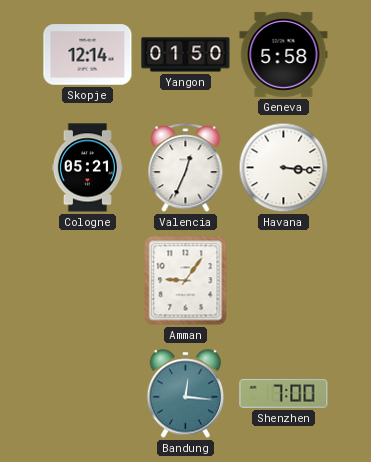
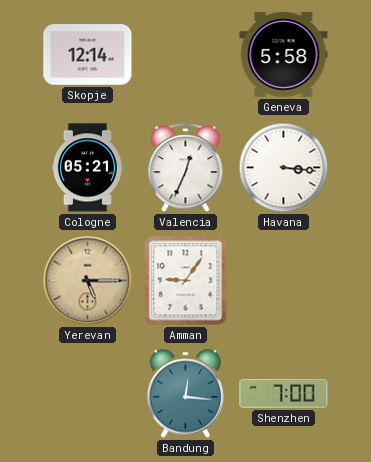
Yangon: 01:50 -> none
Yerevan: none -> 5:15
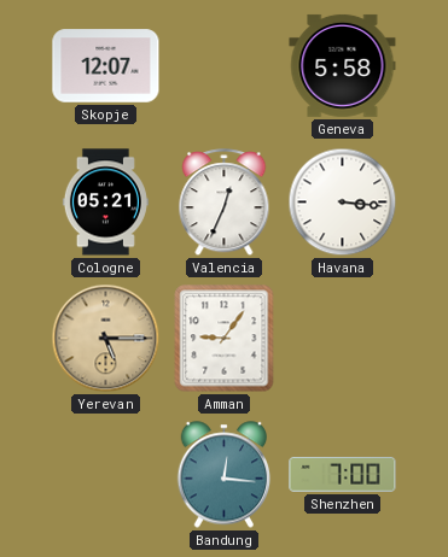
Skopje: 12:14 -> 12:07
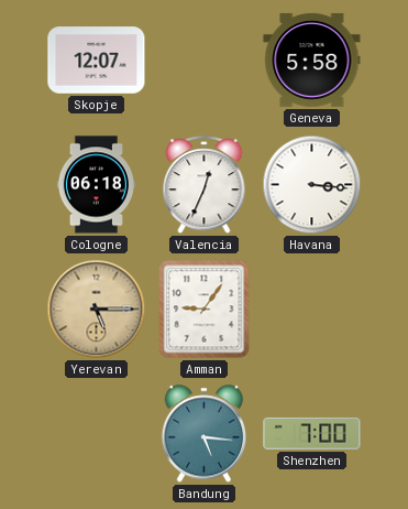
Cologne: 05:21 -> 06:18
Bandung: 12:16 -> 5:16
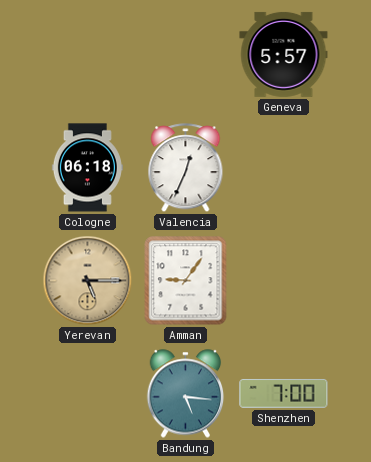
Skopje: 12:07 -> none
Geneva: 5:58 -> 5:57
Havana: 3:16 -> none
